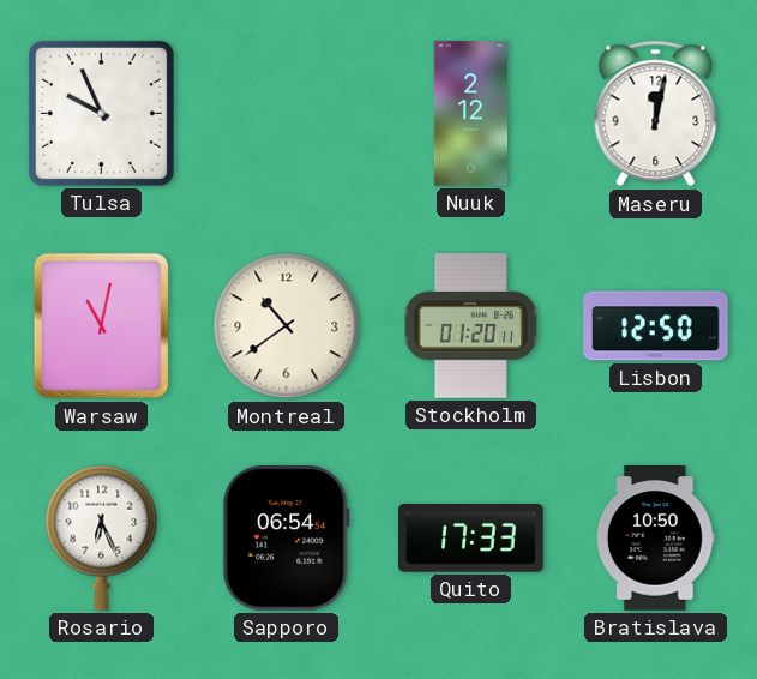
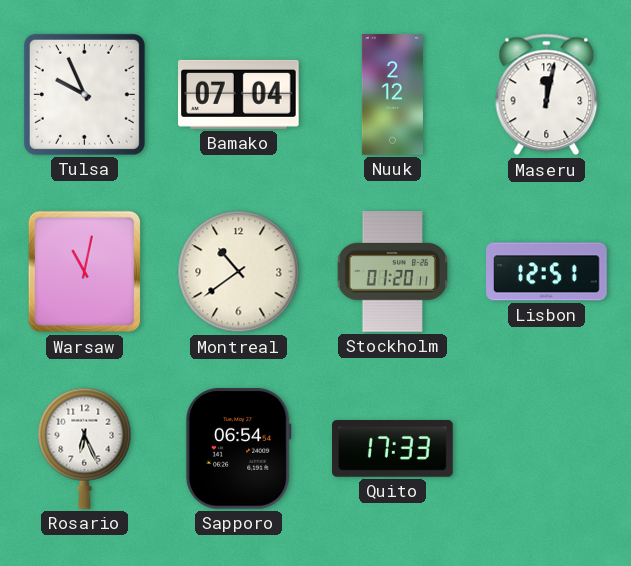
Bamako: none -> 07:04
Lisbon: 12:50 -> 12:51
Bratislava: 10:50 -> none
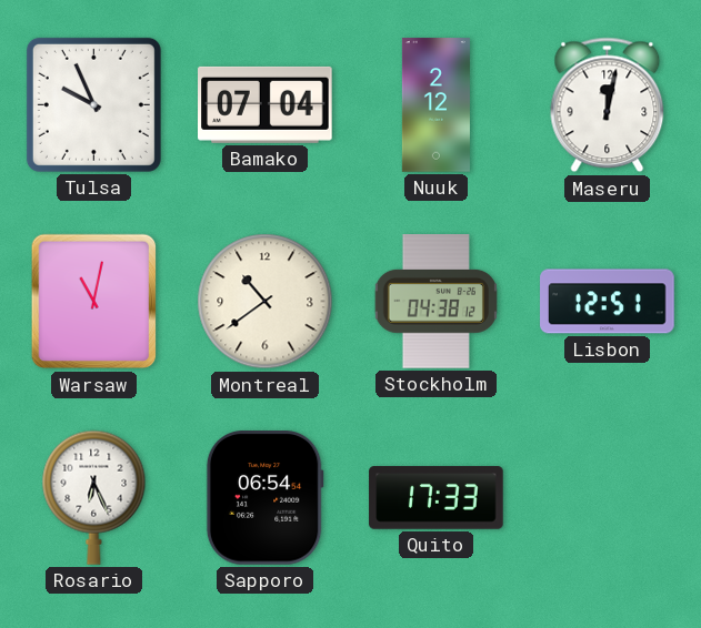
Stockholm: 01:20 -> 04:38
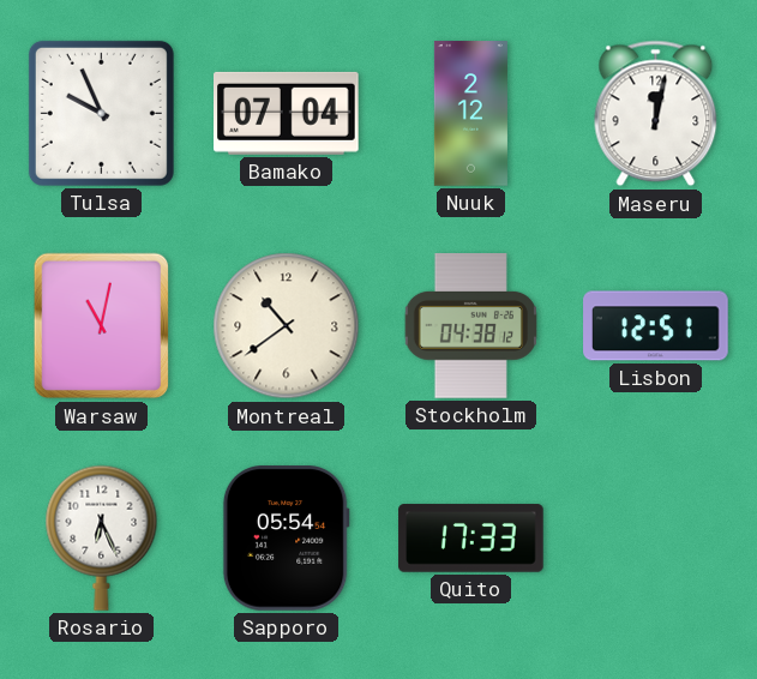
Sapporo: 06:54 -> 05:54
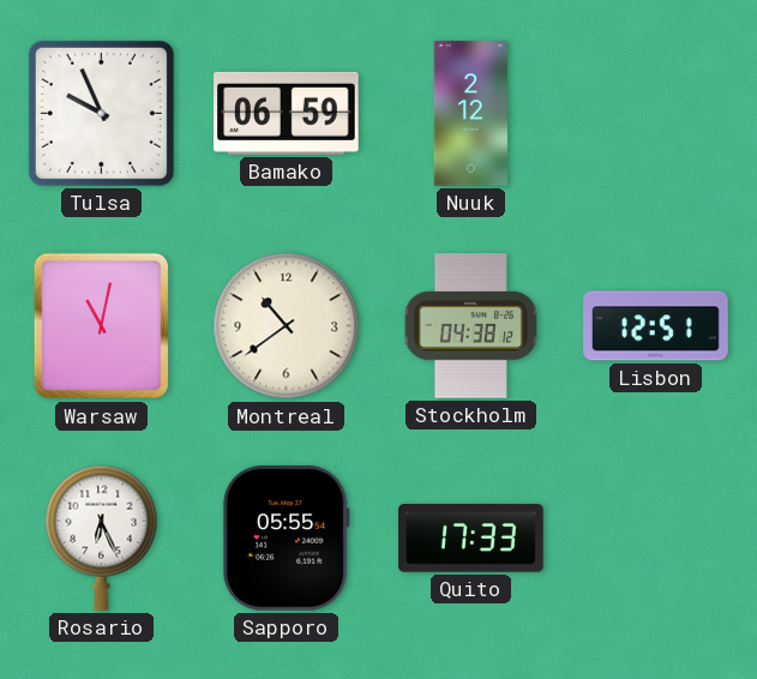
Bamako: 07:04 -> 06:59
Maseru: 12:02 -> none
Sapporo: 05:54 -> 05:55
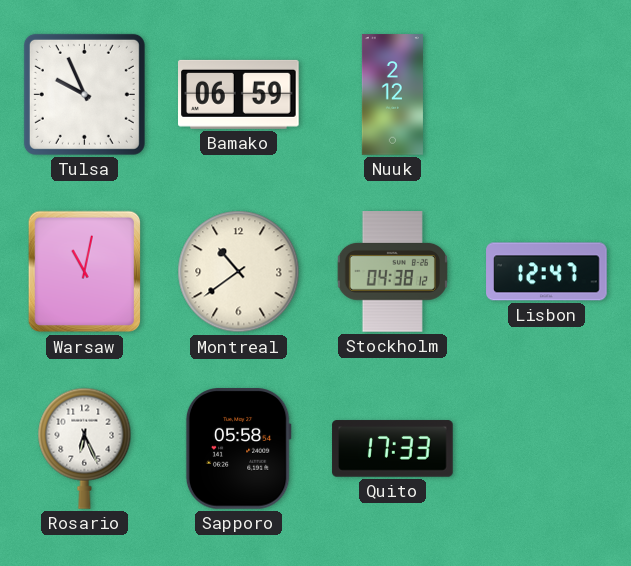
Lisbon: 12:51 -> 12:47
Sapporo: 05:55 -> 05:58
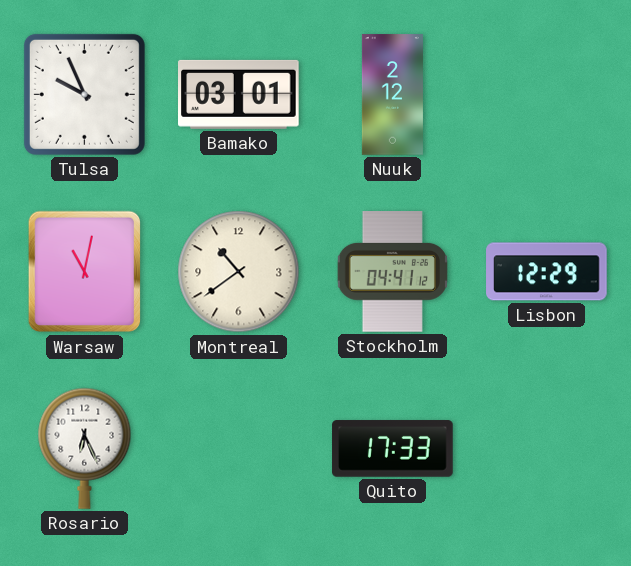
Bamako: 06:59 -> 03:01
Stockholm: 04:38 -> 04:41
Lisbon: 12:47 -> 12:29
Sapporo: 05:58 -> none
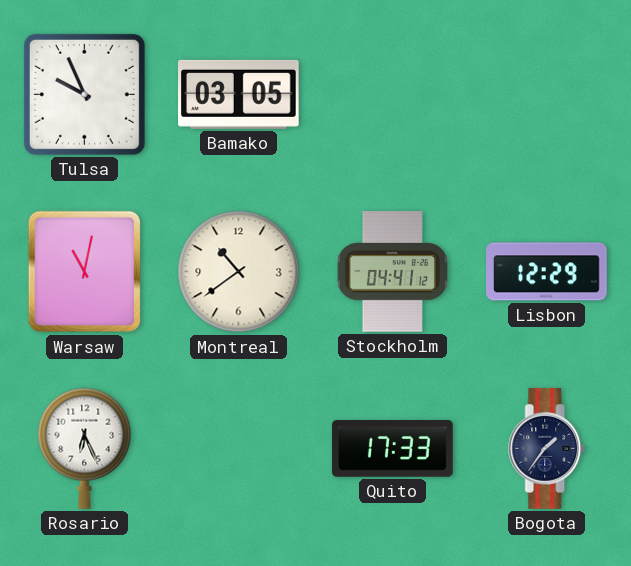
Bamako: 03:01 -> 03:05
Nuuk: 2:12 -> none
Bogota: none -> 1:36
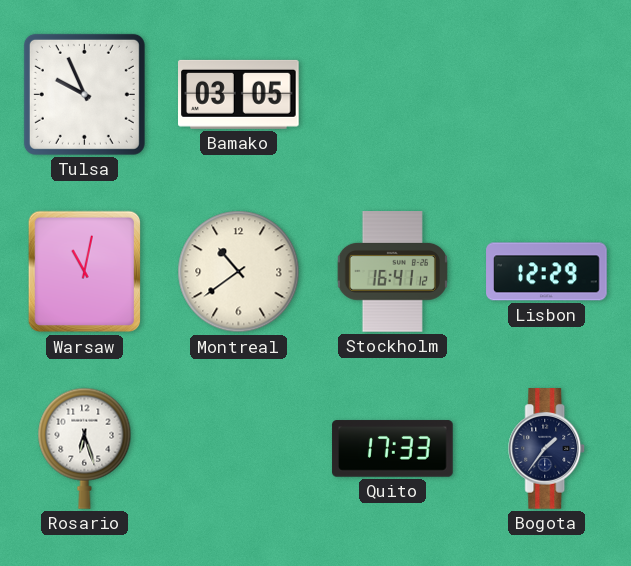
Stockholm: 04:41 -> 16:41
Rosario: 6:26 -> 6:27
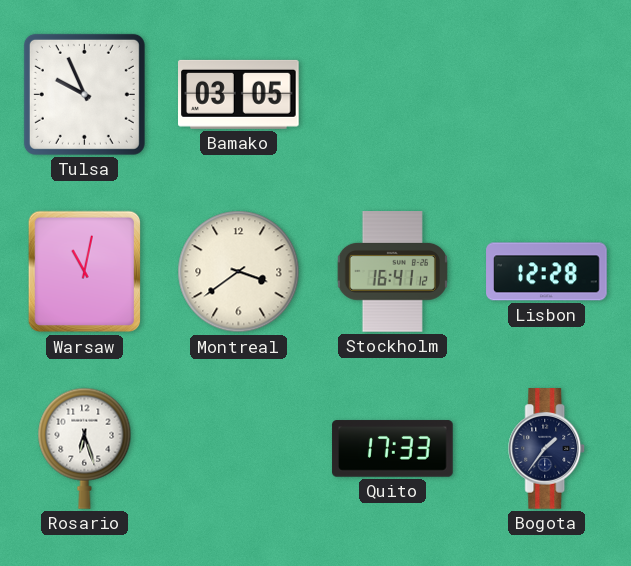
Montreal: 10:39 -> 3:39
Lisbon: 12:29 -> 12:28
